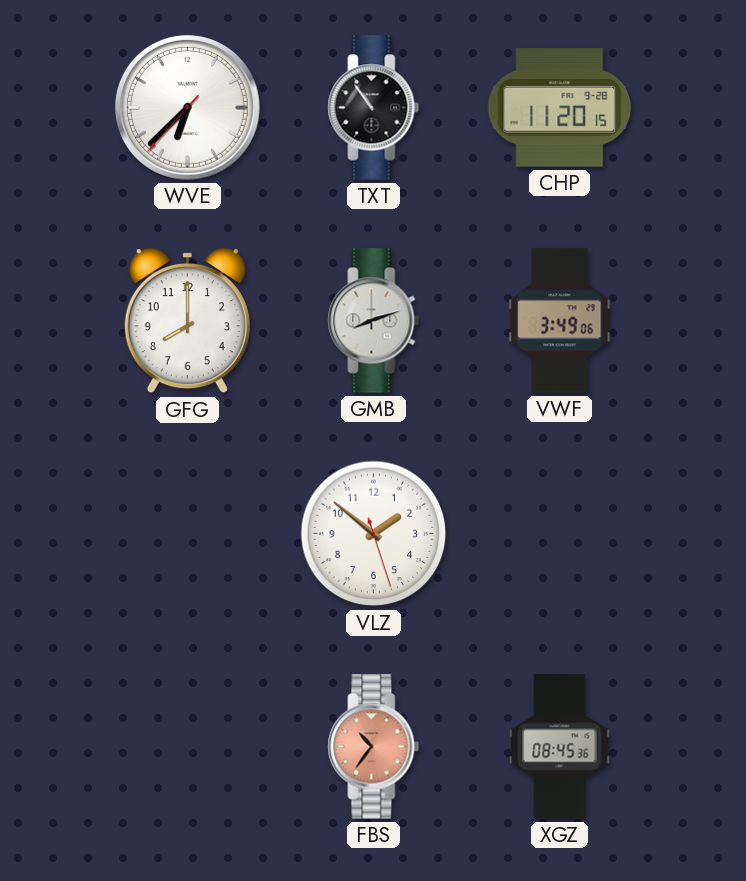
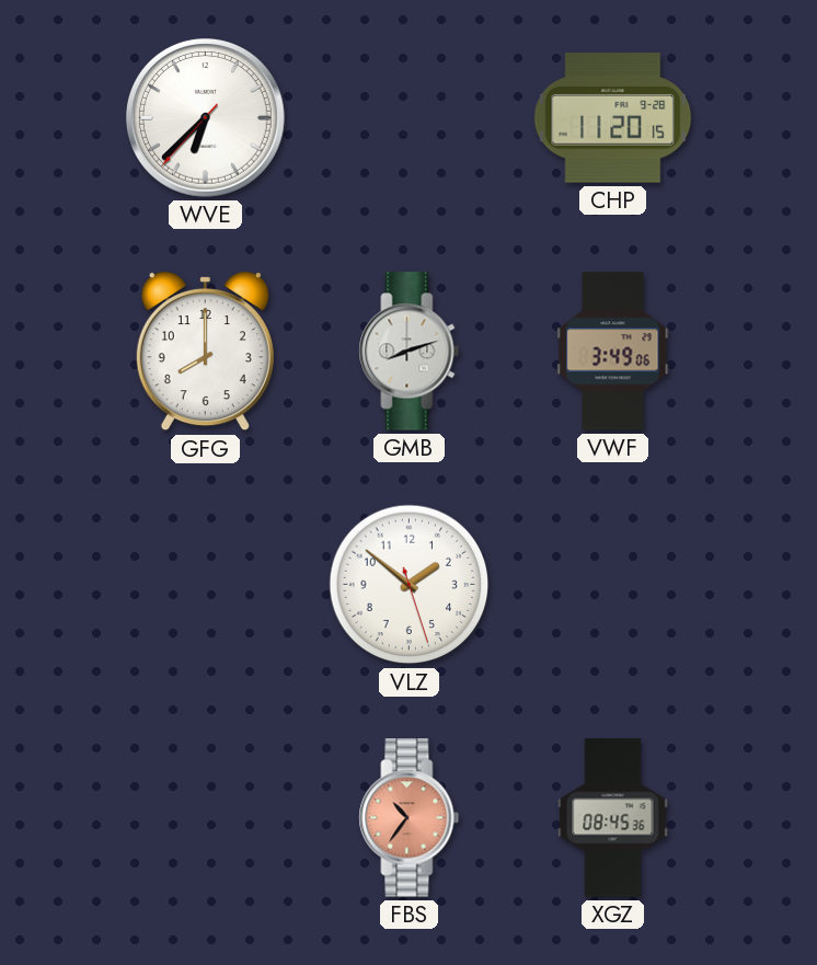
TXT: 10:54 -> none
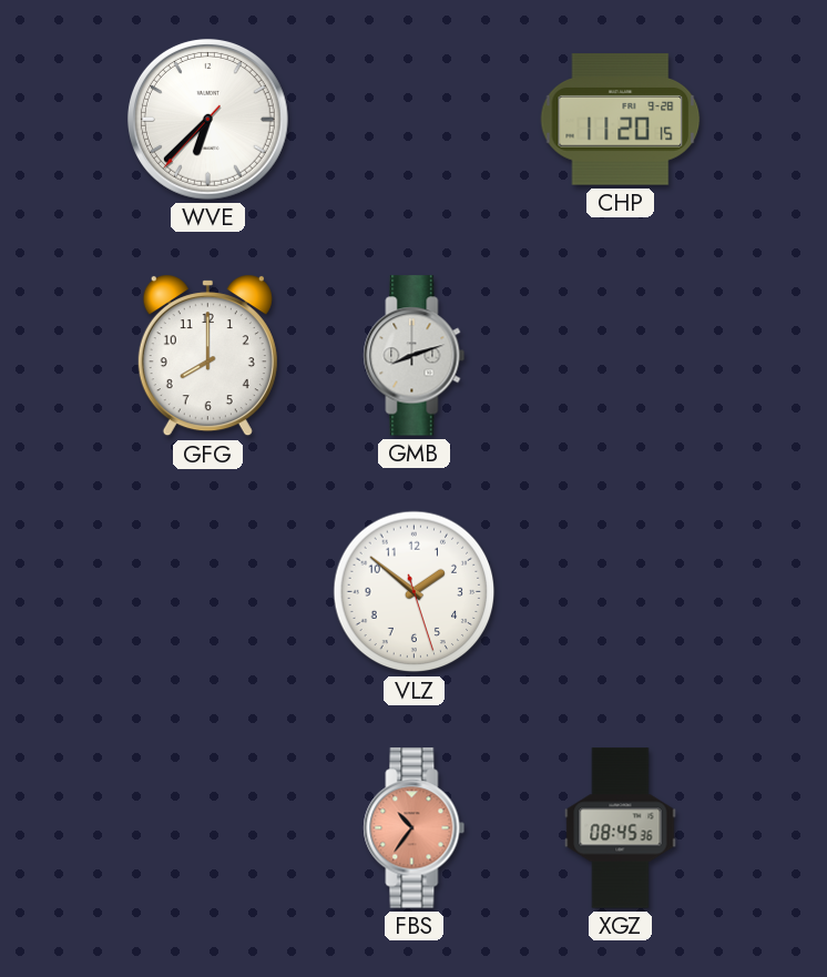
VWF: 3:49 -> none
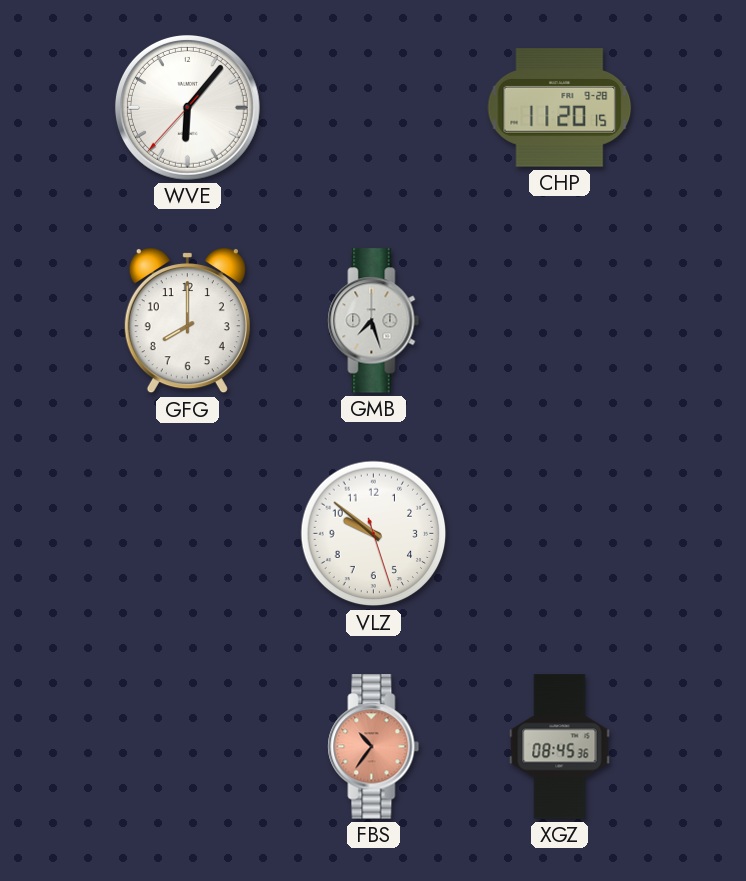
WVE: 6:37 -> 6:06
GMB: 8:12 -> 7:27
VLZ: 1:51 -> 9:51
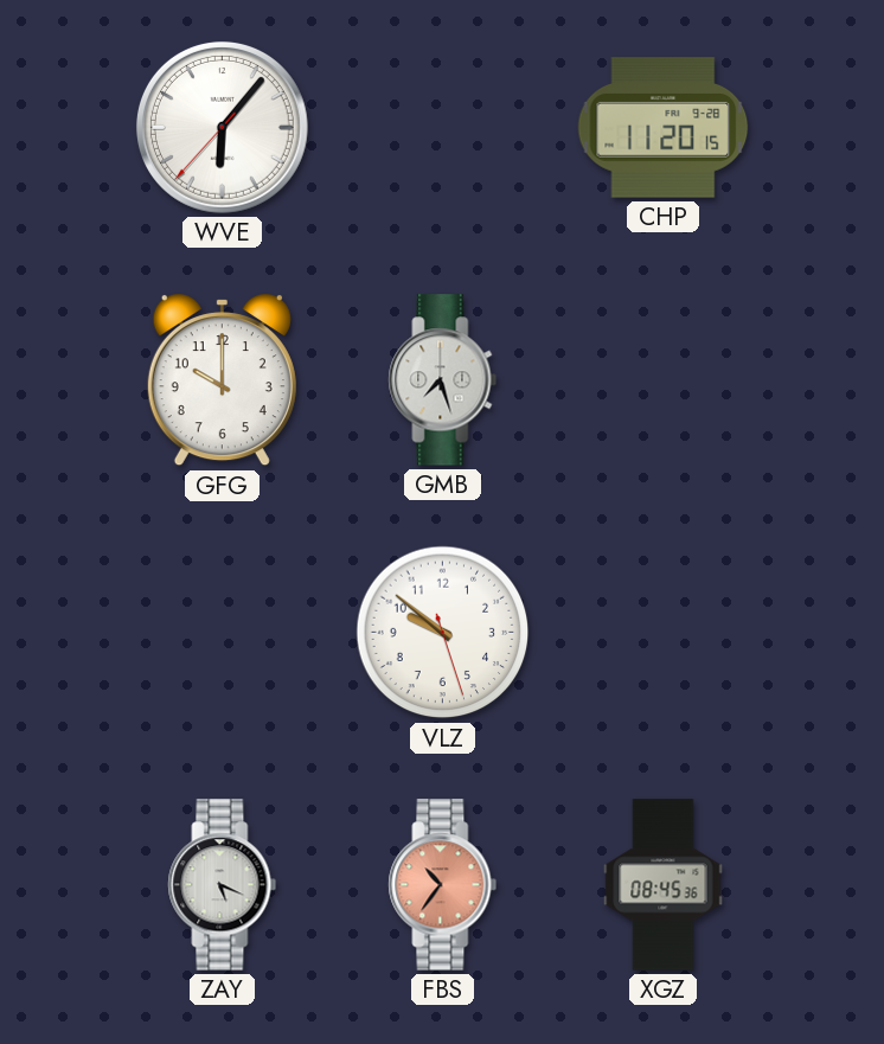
GFG: 8:00 -> 10:00
ZAY: none -> 5:19
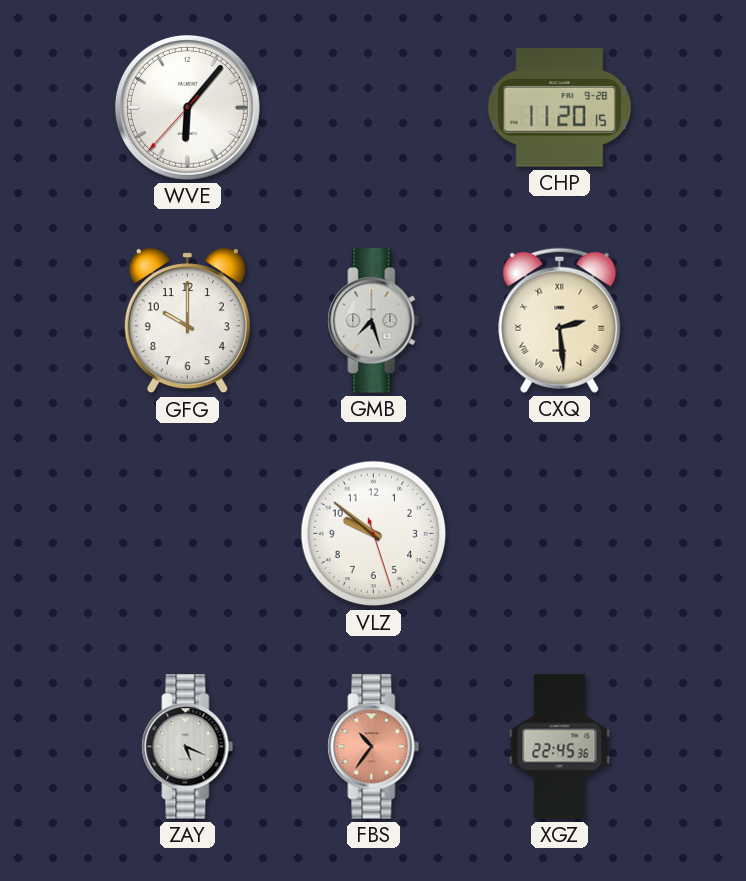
CXQ: none -> 2:29
XGZ: 08:45 -> 22:45
